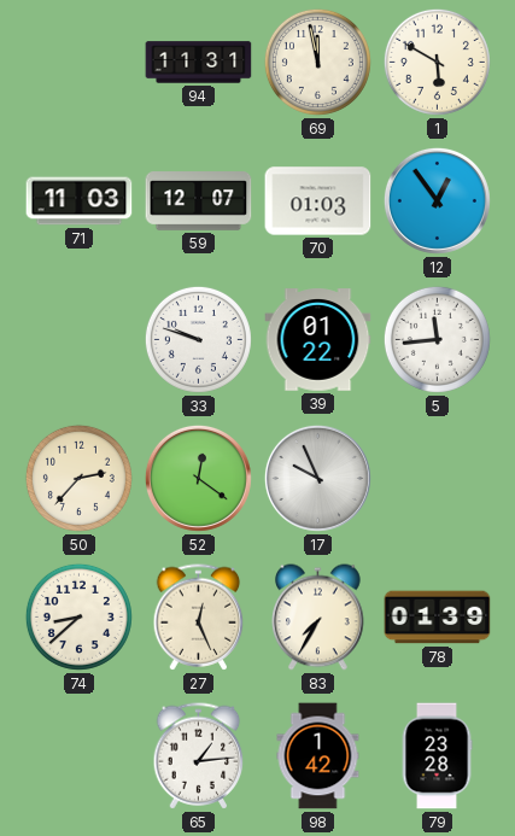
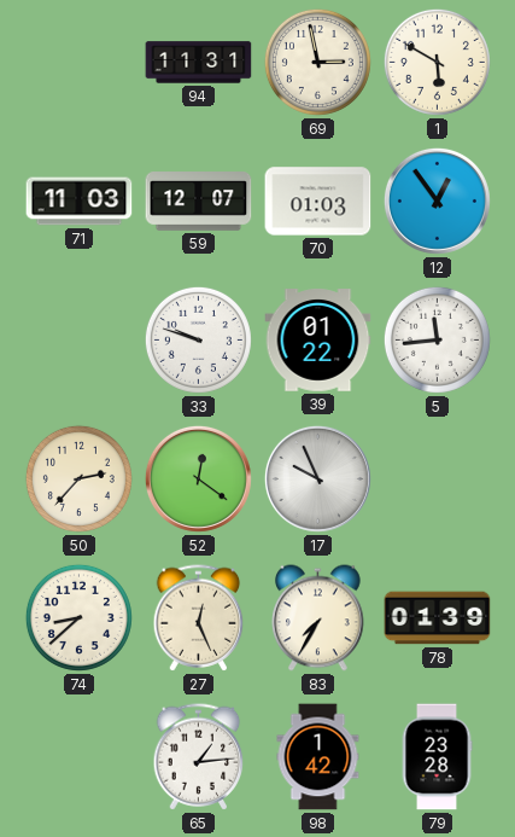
69: 11:58 -> 2:58
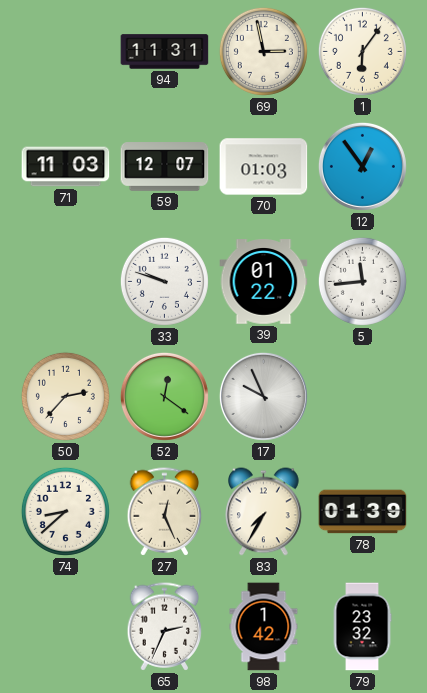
1: 5:50 -> 6:06
65: 1:14 -> 2:34
79: 23:28 -> 23:32
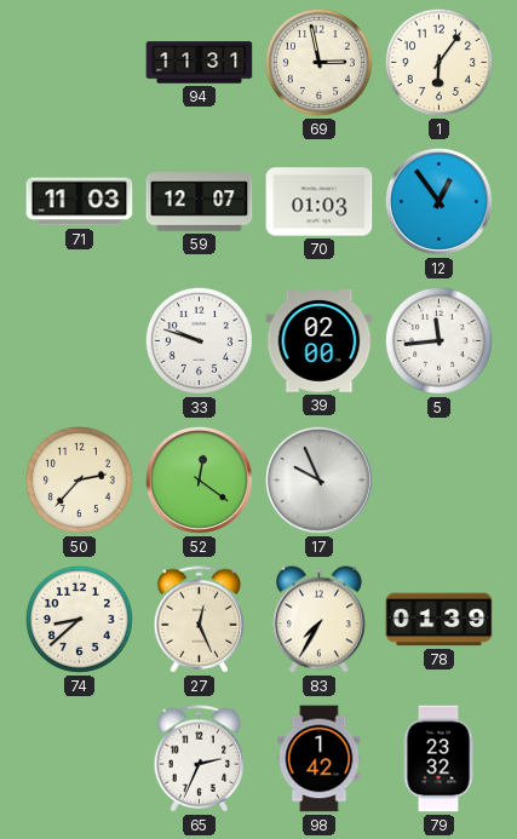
39: 01:22 -> 02:00
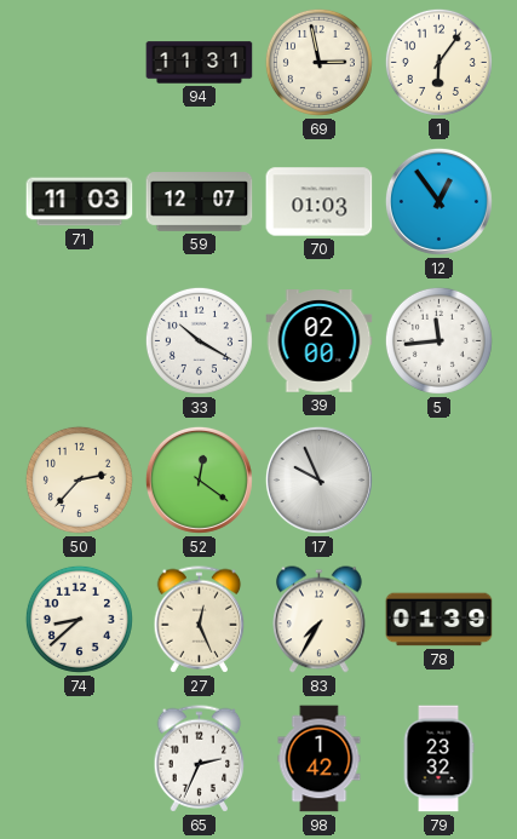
33: 9:48 -> 10:20
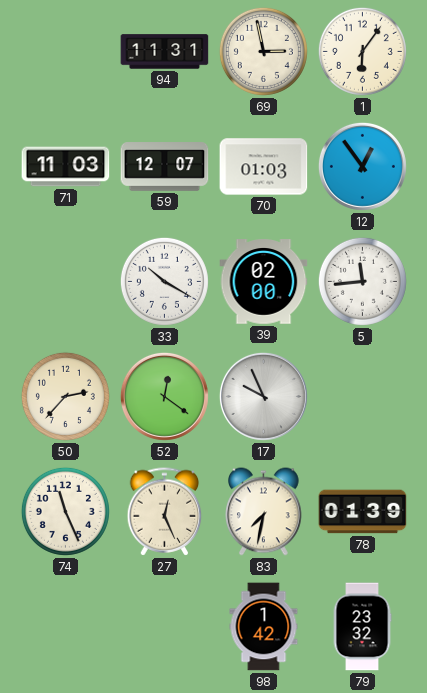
74: 8:38 -> 11:26
83: 7:35 -> 7:32
65: 2:34 -> none
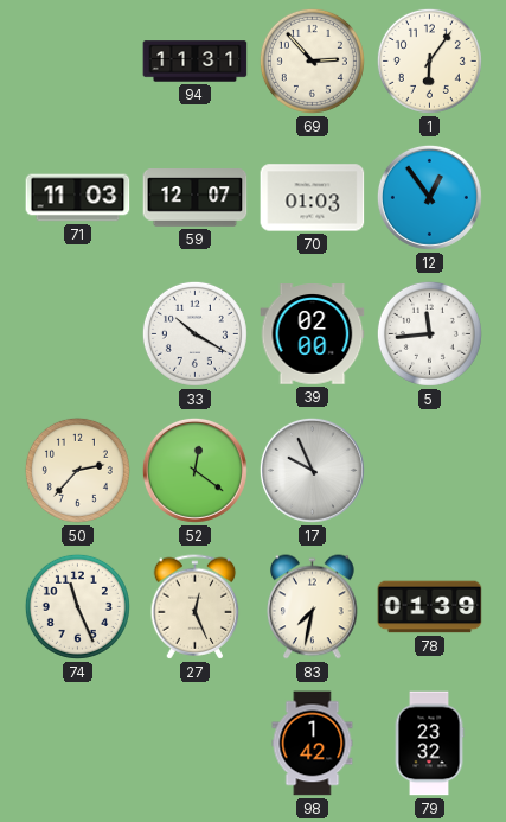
69: 2:58 -> 2:53
